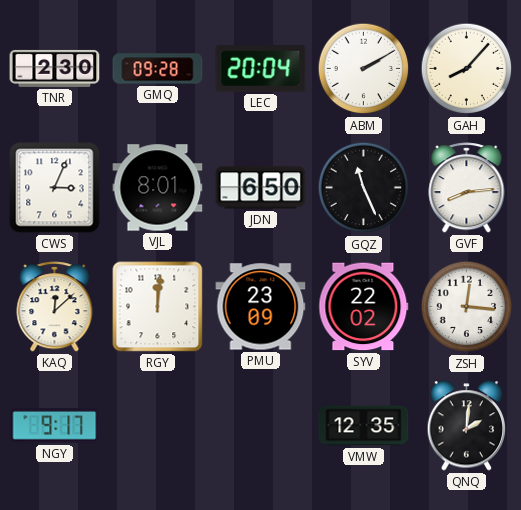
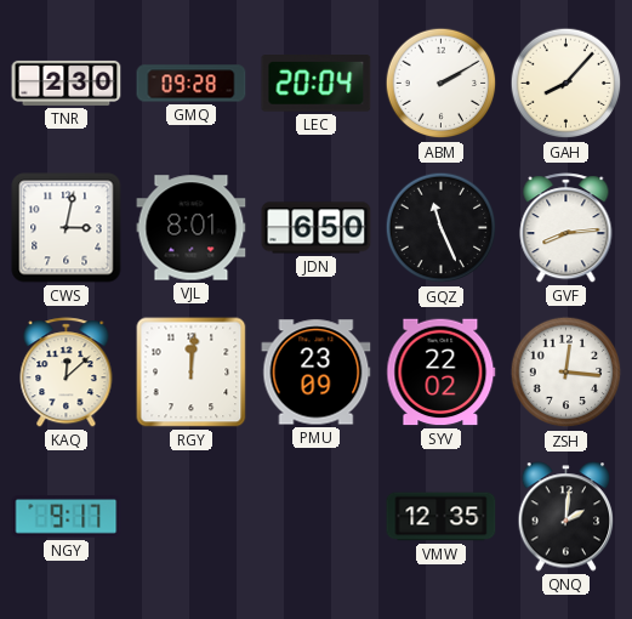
CWS: 3:04 -> 3:02
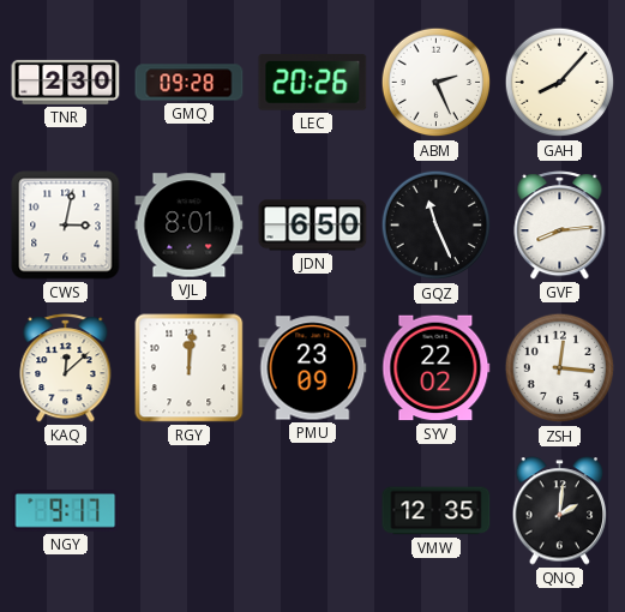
LEC: 20:04 -> 20:26
ABM: 2:10 -> 2:26
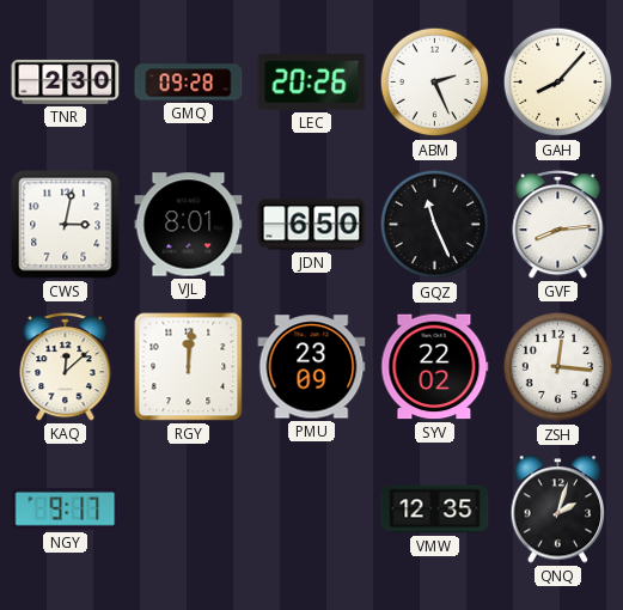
QNQ: 2:01 -> 2:03
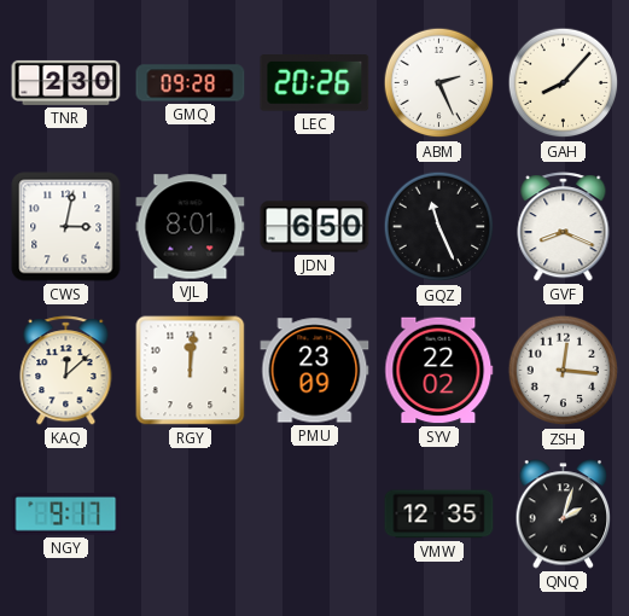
GVF: 8:14 -> 8:19
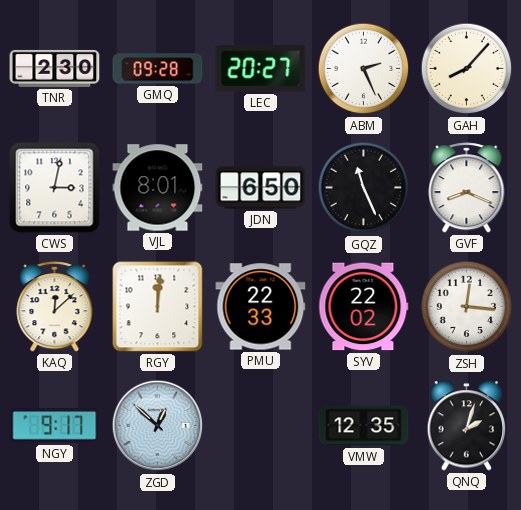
LEC: 20:26 -> 20:27
PMU: 23:09 -> 22:33
ZGD: none -> 12:52
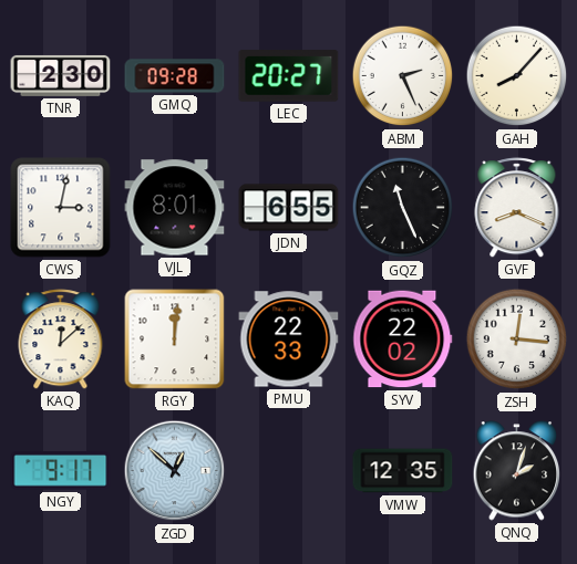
JDN: 6:50 -> 6:55
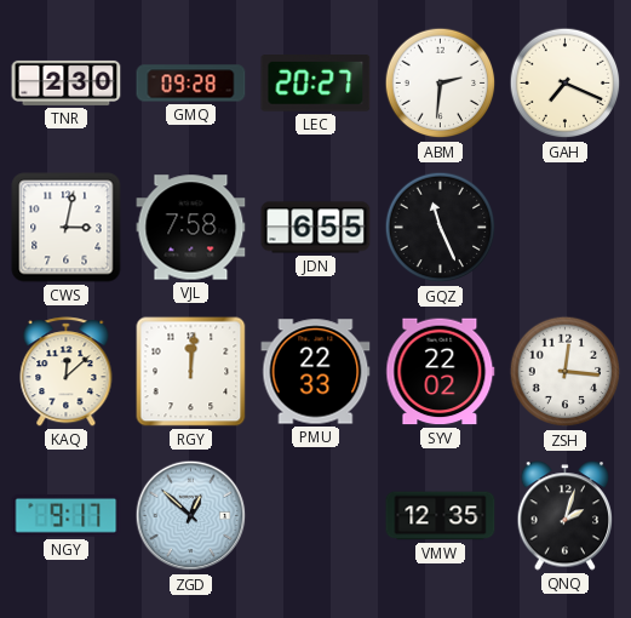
ABM: 2:26 -> 2:31
GAH: 8:07 -> 7:19
VJL: 8:01 -> 7:58
GVF: 8:19 -> none
